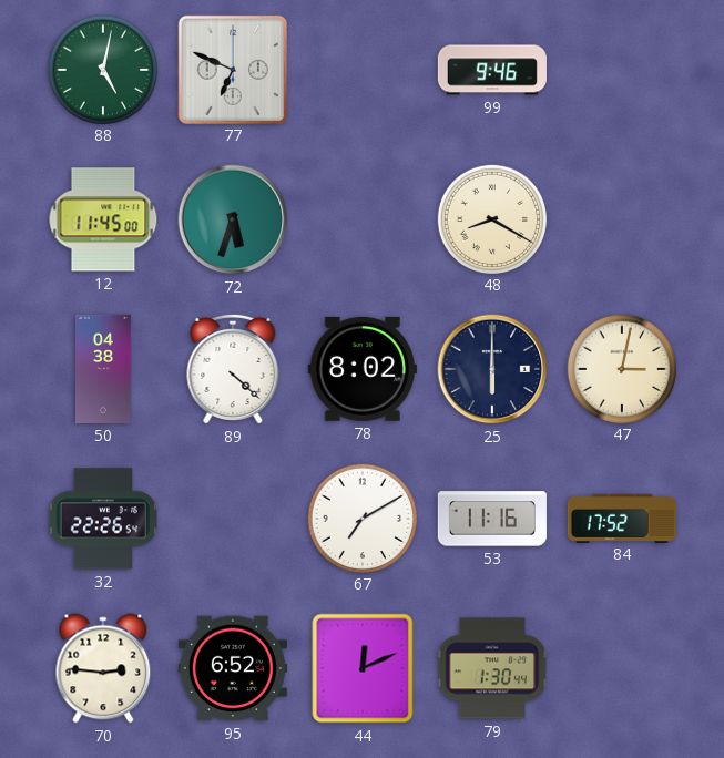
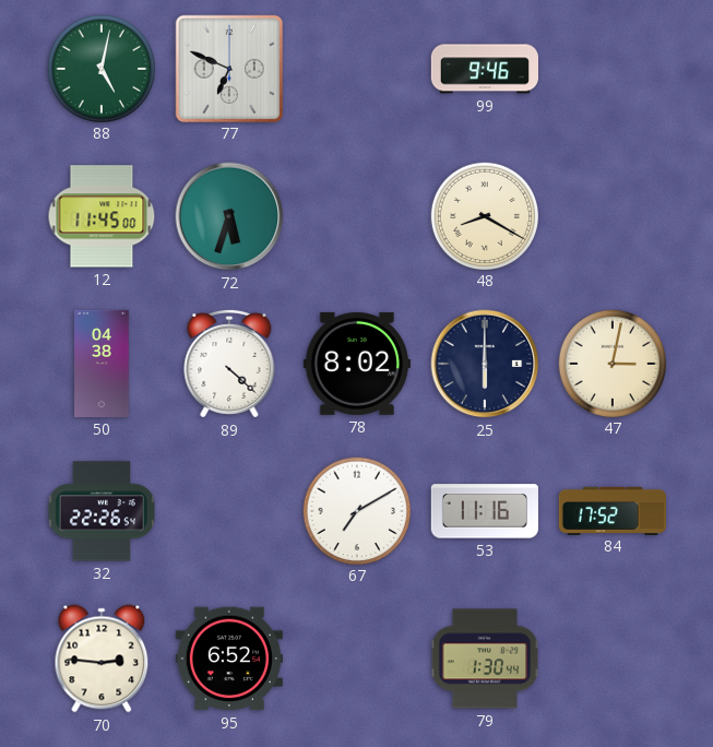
44: 12:11 -> none
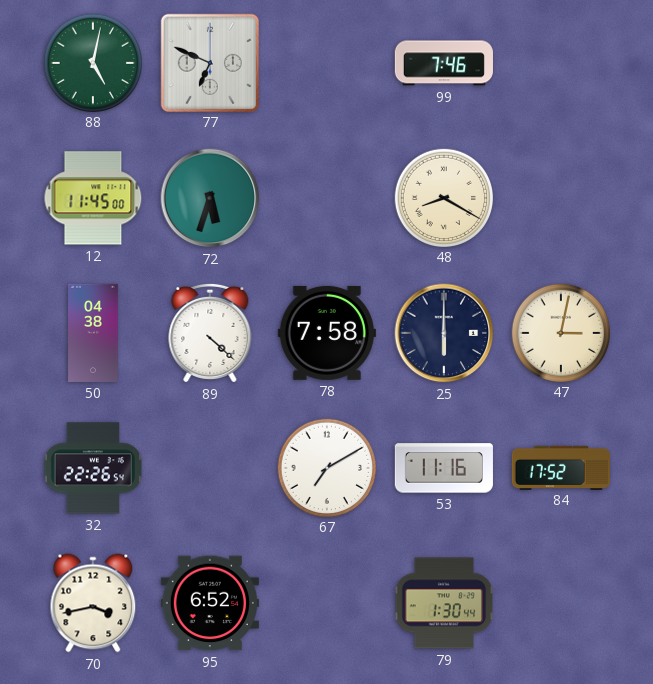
99: 9:46 -> 7:46
78: 8:02 -> 7:58
70: 2:46 -> 3:43
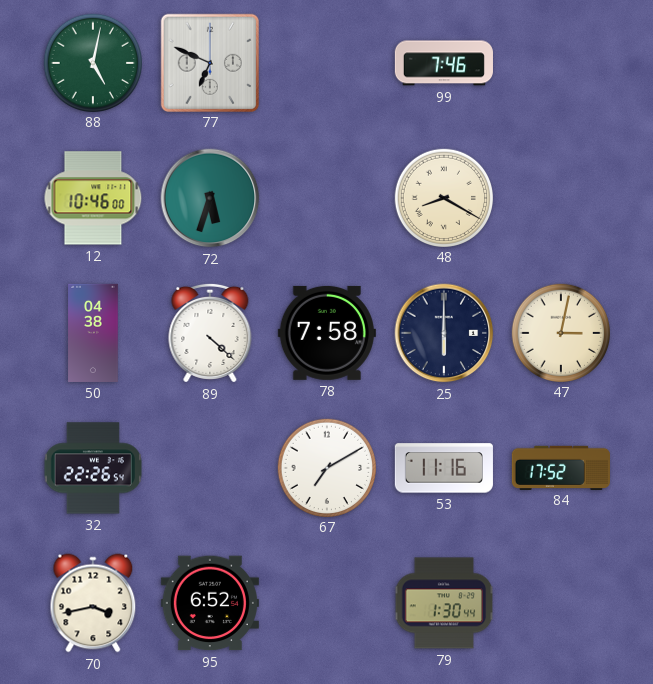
12: 11:45 -> 10:46
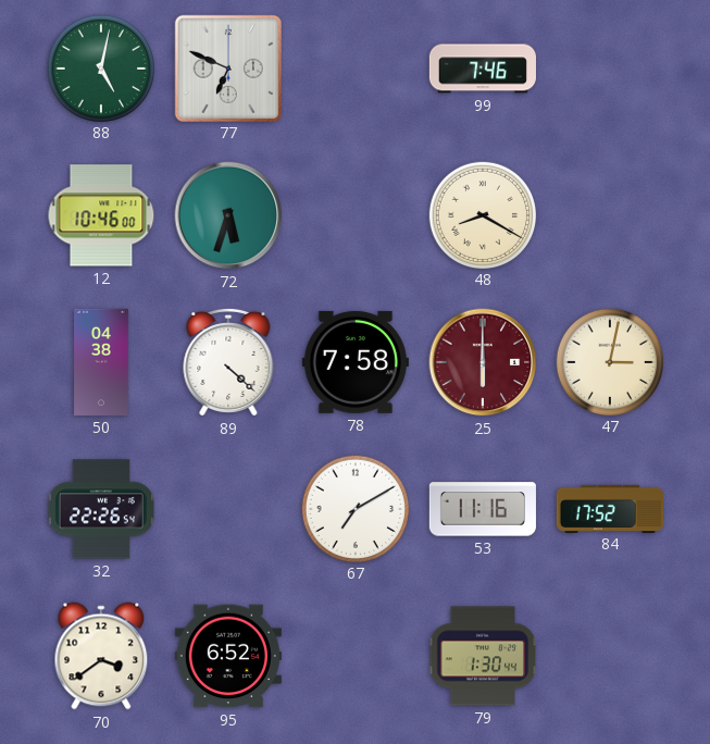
25 dial: navy -> burgundy
70: 3:43 -> 3:39
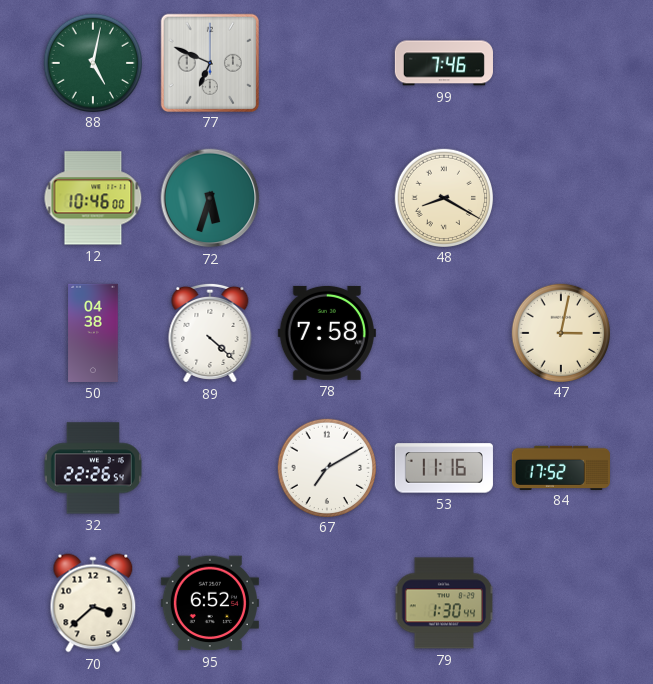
25: 6:00 -> none
70: 3:39 -> 3:38
